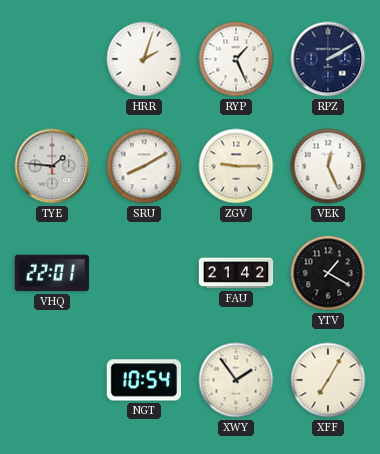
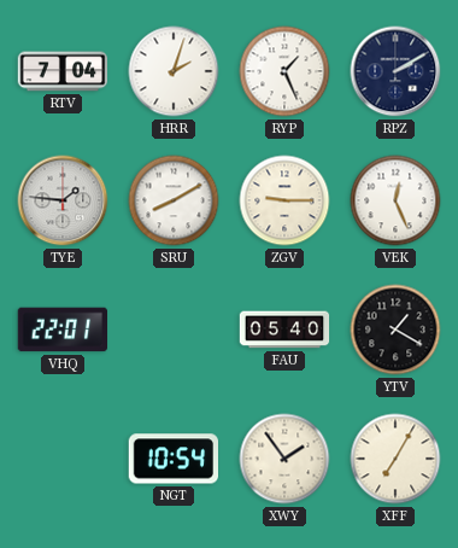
RTV: none -> 7:04
FAU: 21:42 -> 05:40
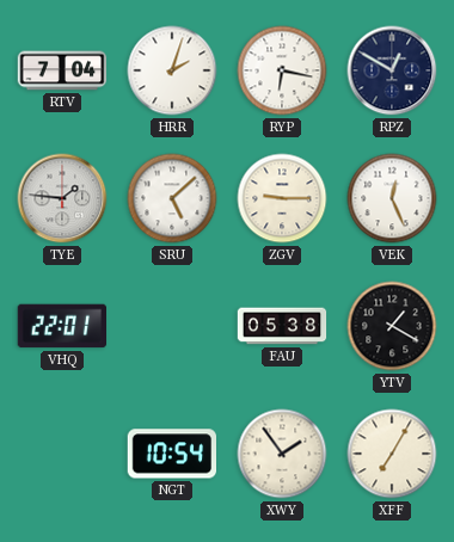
RYP: 1:26 -> 6:17
RPZ: 2:10 -> 12:50
SRU: 8:10 -> 5:08
FAU: 05:40 -> 05:38
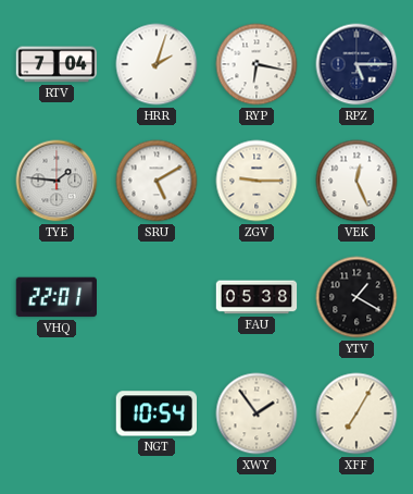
RPZ: 12:50 -> 5:15
SRU: 5:08 -> 5:10
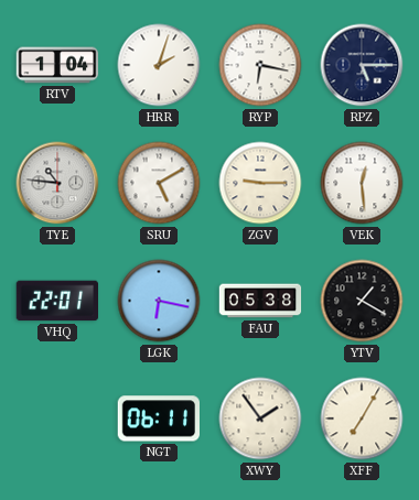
RTV: 7:04 -> 1:04
TYE: 1:46 -> 10:46
VEK: 12:26 -> 12:29
LGK: none -> 6:17
NGT: 10:54 -> 06:11
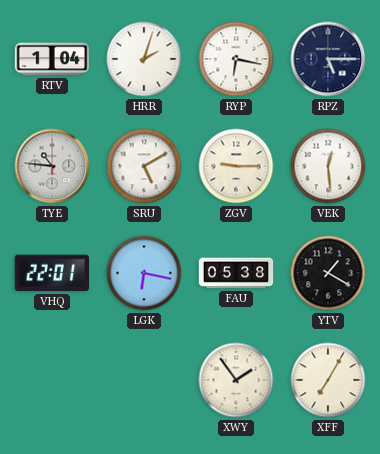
NGT: 06:11 -> none
